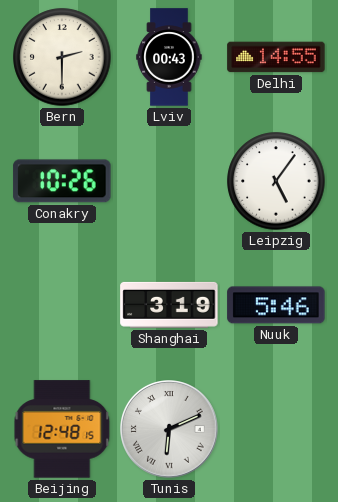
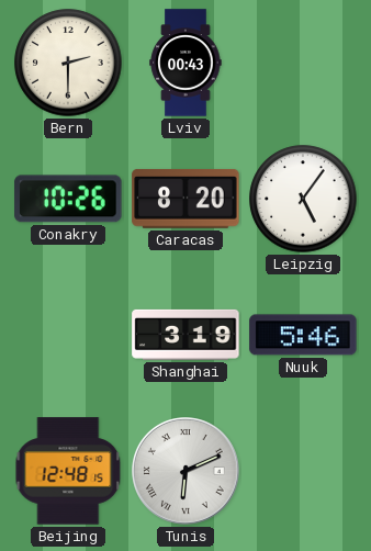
Delhi: 14:55 -> none
Caracas: none -> 8:20
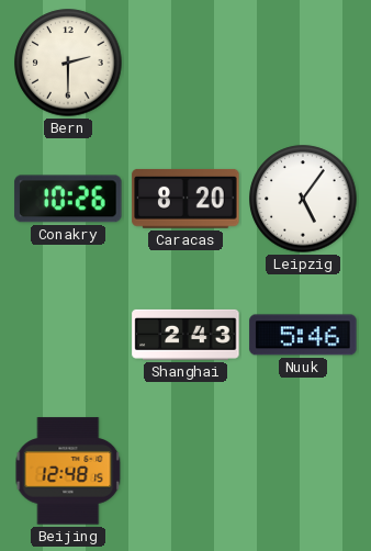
Lviv: 00:43 -> none
Shanghai: 3:19 -> 2:43
Tunis: 6:11 -> none
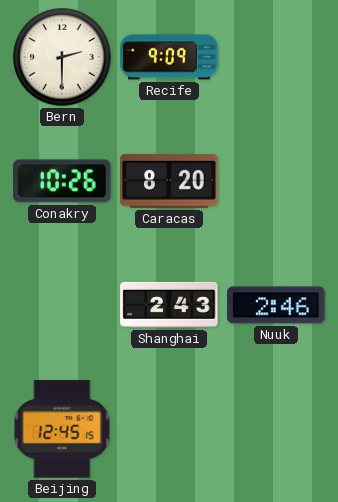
Recife: none -> 9:09
Leipzig: 5:06 -> none
Nuuk: 5:46 -> 2:46
Beijing: 12:48 -> 12:45
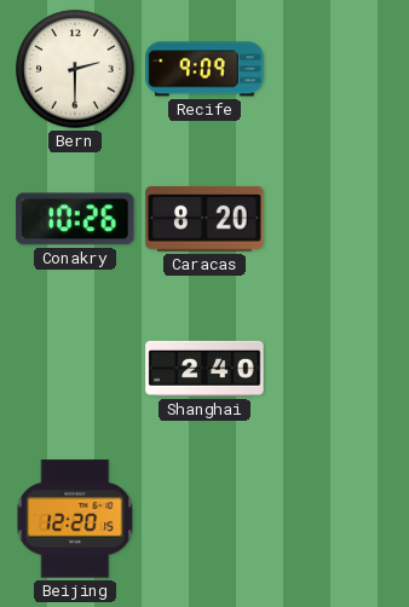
Shanghai: 2:43 -> 2:40
Nuuk: 2:46 -> none
Beijing: 12:45 -> 12:20
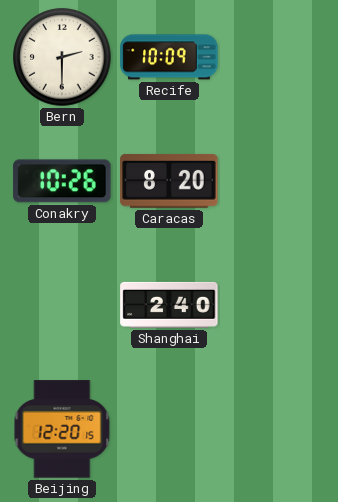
Recife: 9:09 -> 10:09
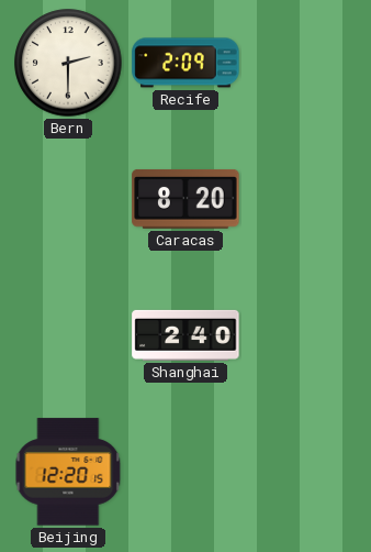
Recife: 10:09 -> 2:09
Conakry: 10:26 -> none
